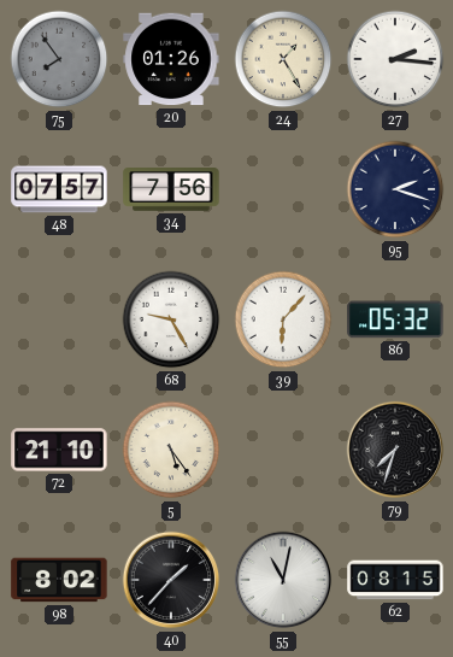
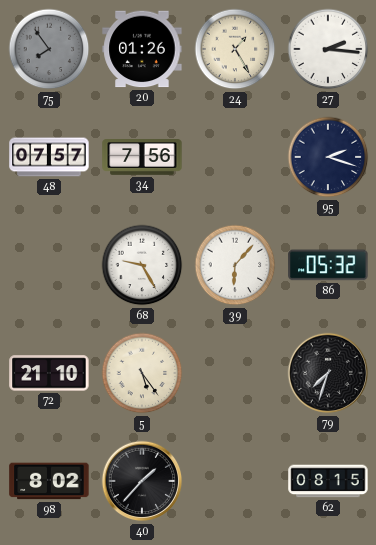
55: 11:02 -> none
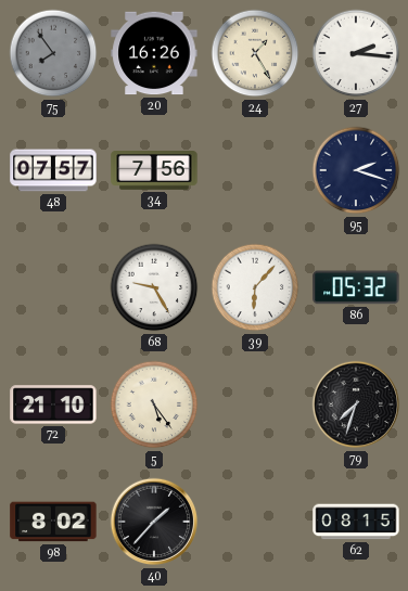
20: 01:26 -> 16:26
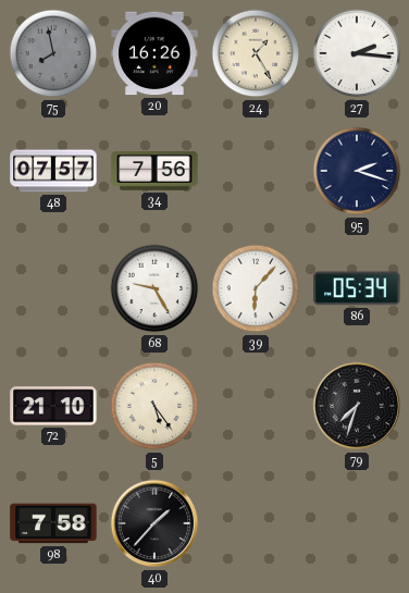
75: 7:54 -> 7:58
86: 05:32 -> 05:34
98: 8:02 -> 7:58
62: 08:15 -> none
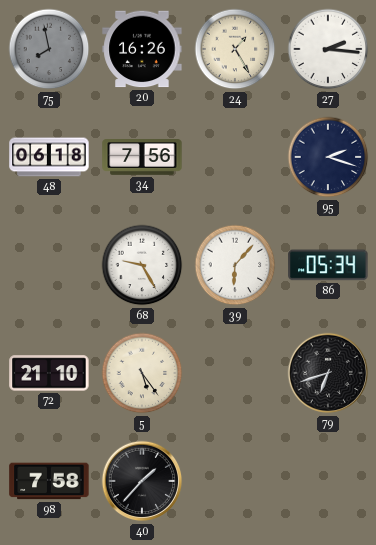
48: 07:57 -> 06:18
79: 7:33 -> 6:42
